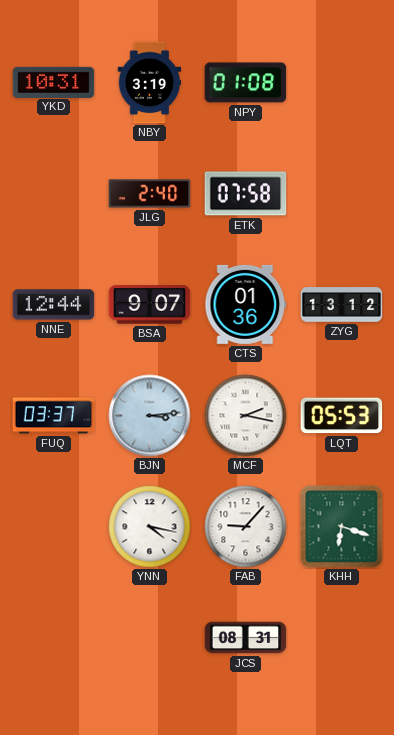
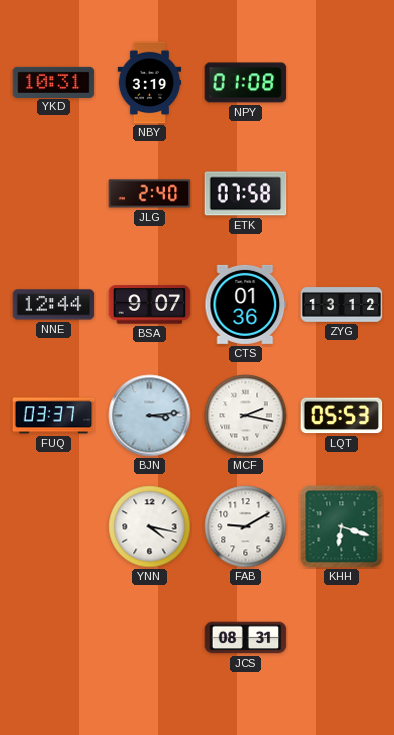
FAB: 9:07 -> 9:10
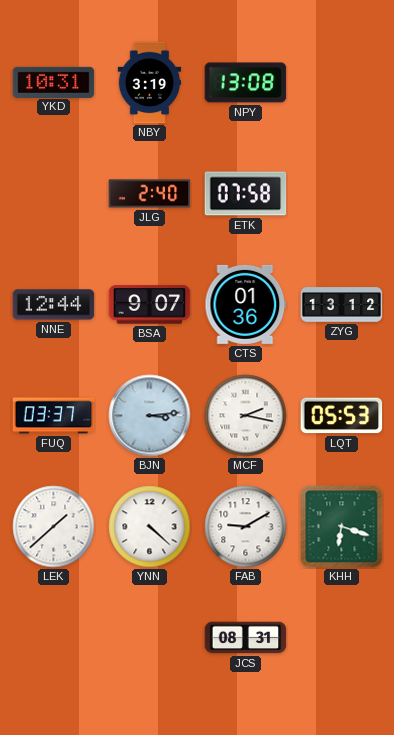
NPY: 01:08 -> 13:08
LEK: none -> 1:38
YNN: 4:17 -> 4:22
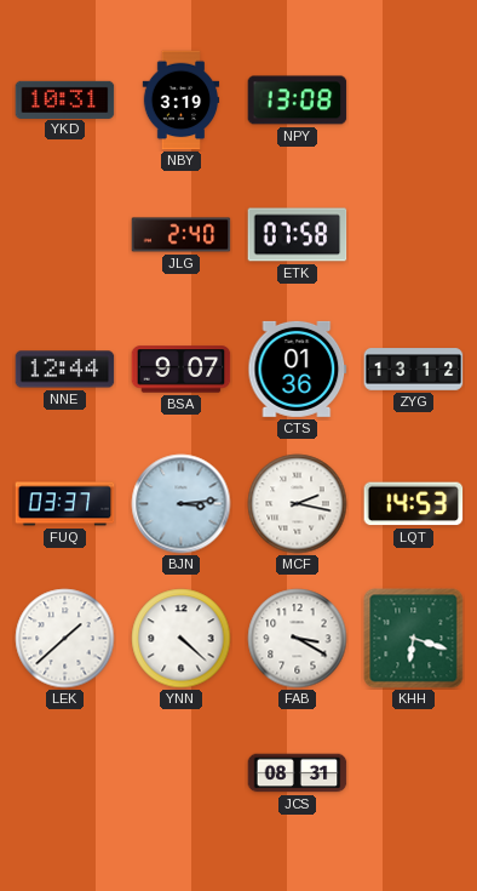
LQT: 05:53 -> 14:53
FAB: 9:10 -> 3:20
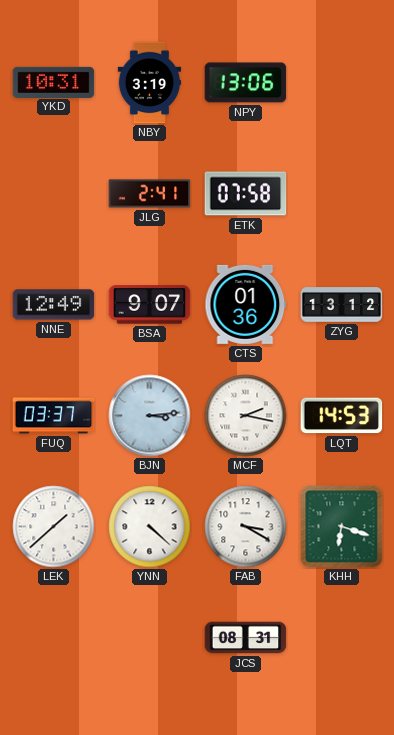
NPY: 13:08 -> 13:06
JLG: 2:40 -> 2:41
NNE: 12:44 -> 12:49
